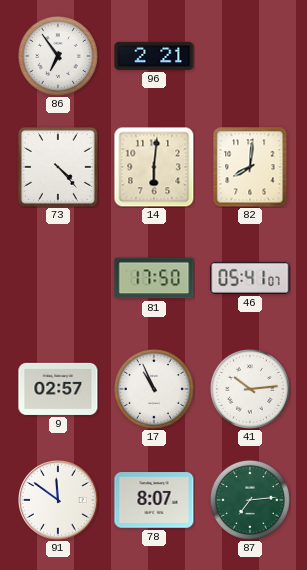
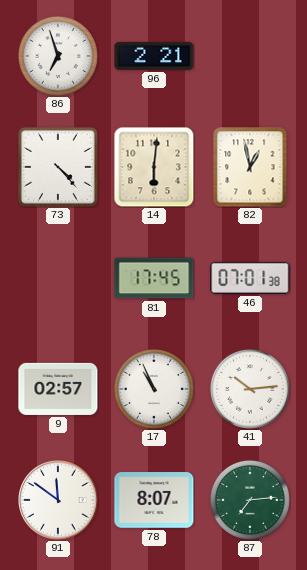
86: 6:54 -> 6:57
82: 8:01 -> 12:58
81: 17:50 -> 17:45
46: 05:41 -> 07:01
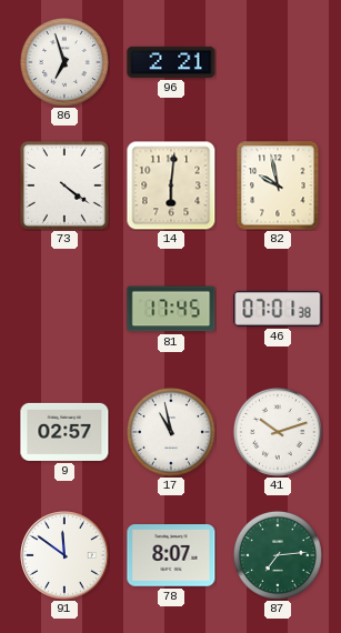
73: 4:23 -> 4:21
82: 12:58 -> 9:58
17: 10:56 -> 10:58
41: 10:14 -> 10:12
